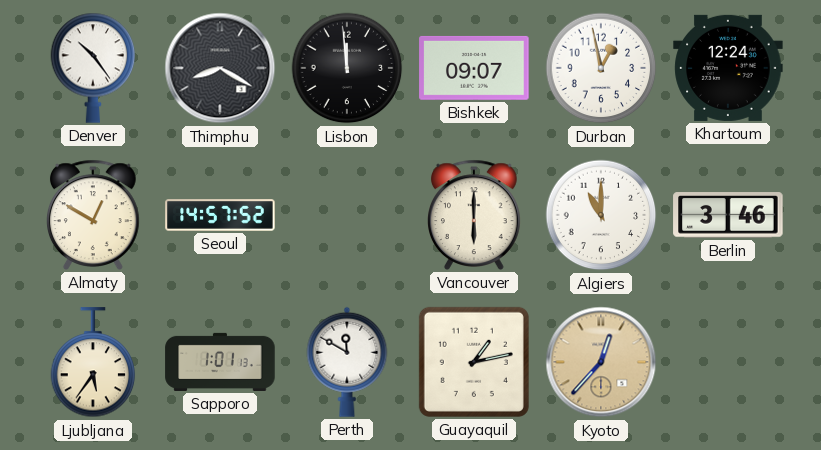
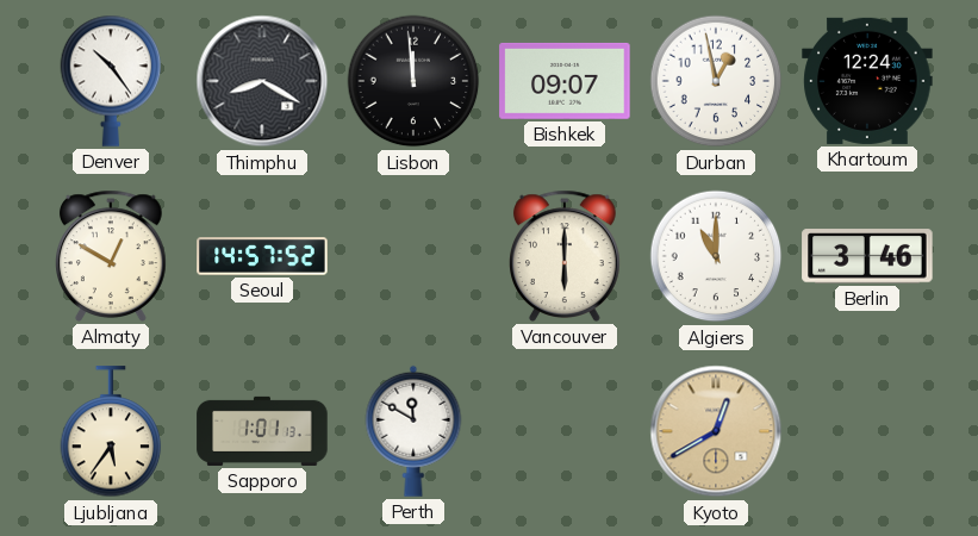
Guayaquil: 1:13 -> none
Kyoto: 12:37 -> 12:40
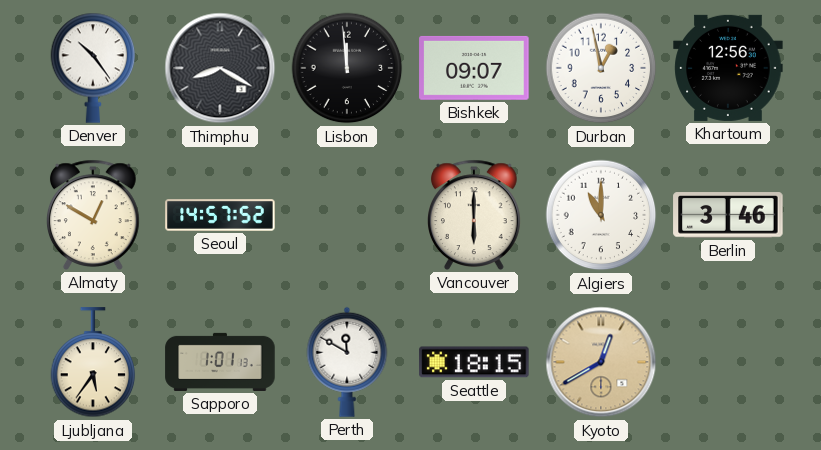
Khartoum: 12:24 -> 12:56
Seattle: none -> 18:15
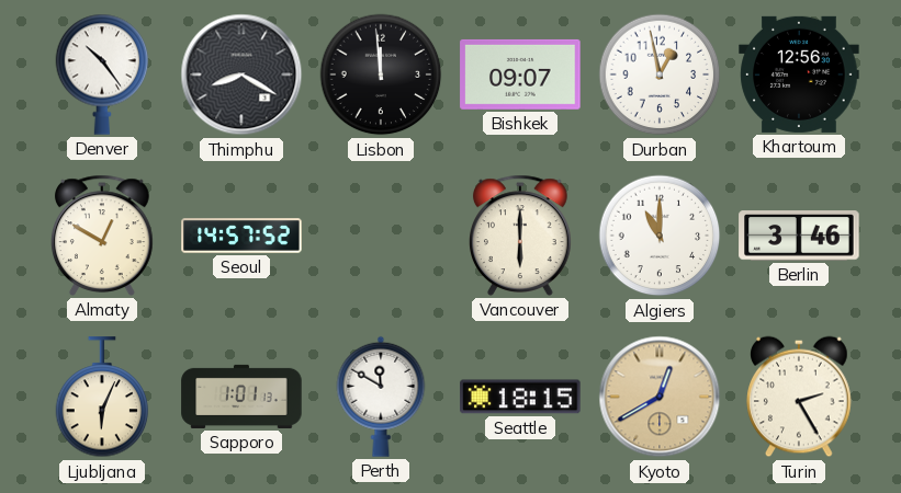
Ljubljana: 5:36 -> 6:04
Turin: none -> 2:25
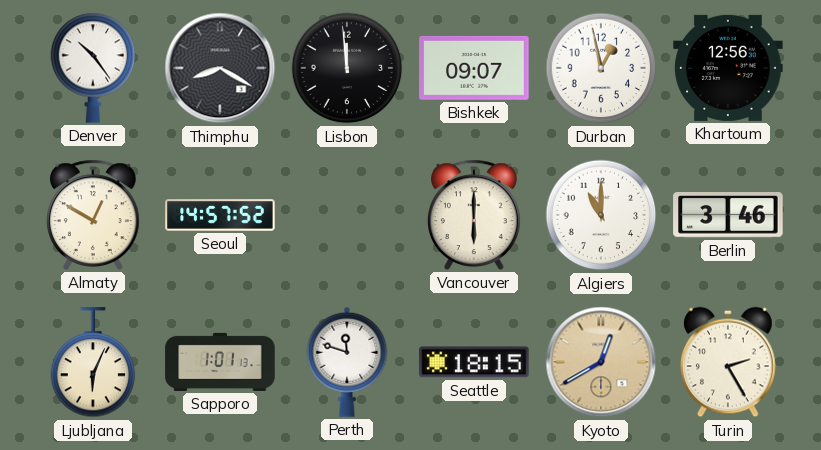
Perth: 11:50 -> 11:48
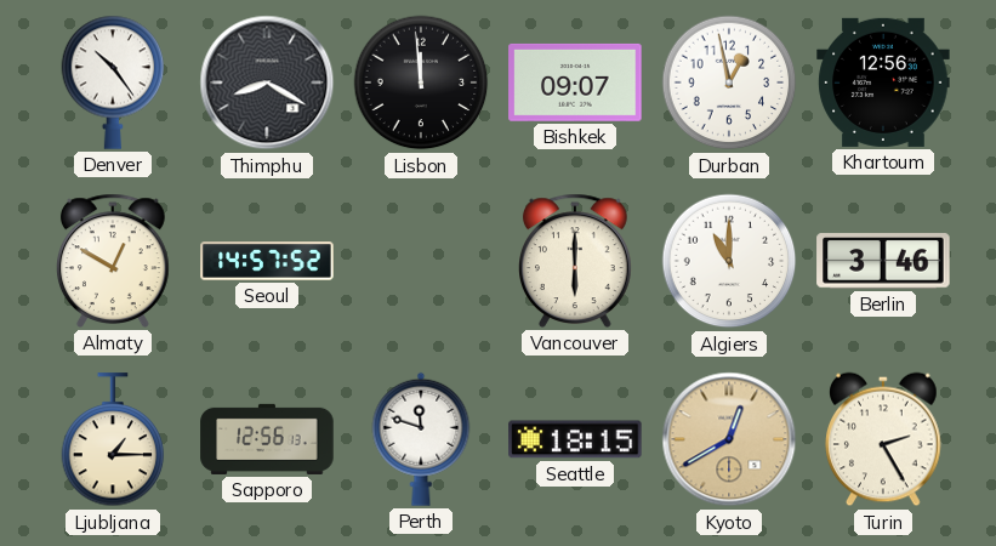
Ljubljana: 6:04 -> 1:15
Sapporo: 1:01 -> 12:56
